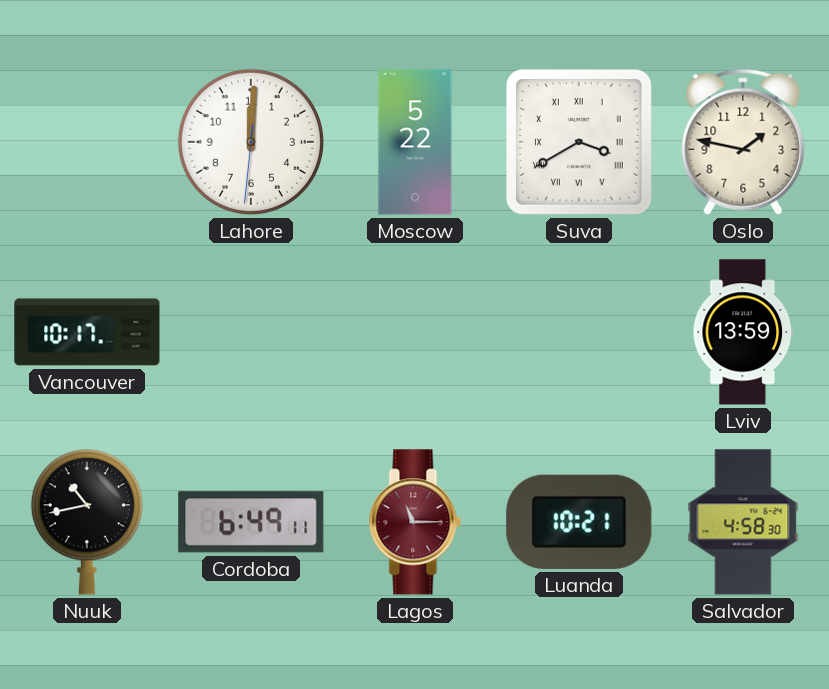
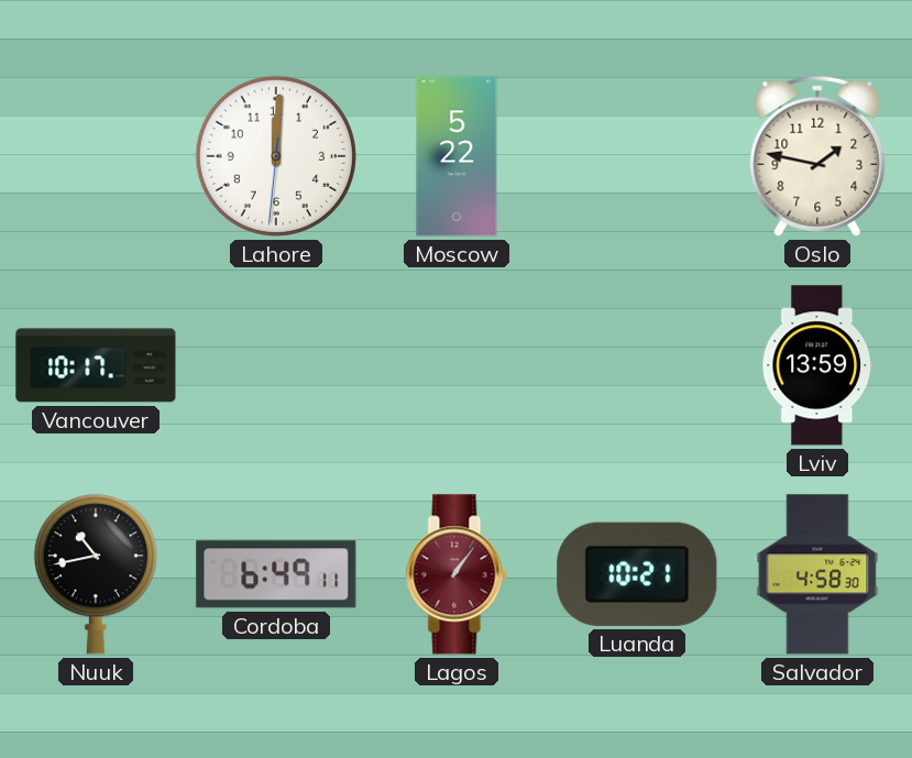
Suva: 3:40 -> none
Lagos: 11:15 -> 1:06
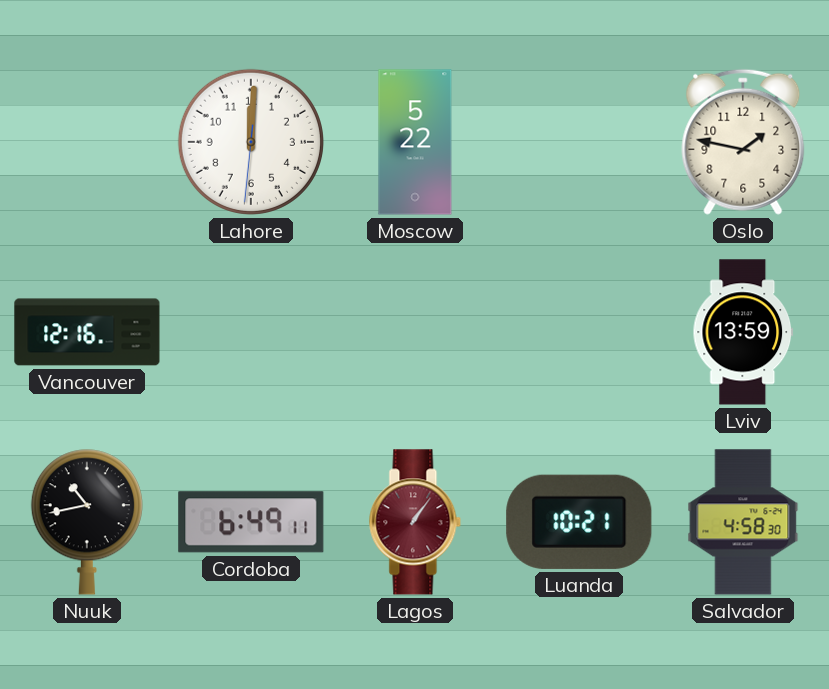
Vancouver: 10:17 -> 12:16
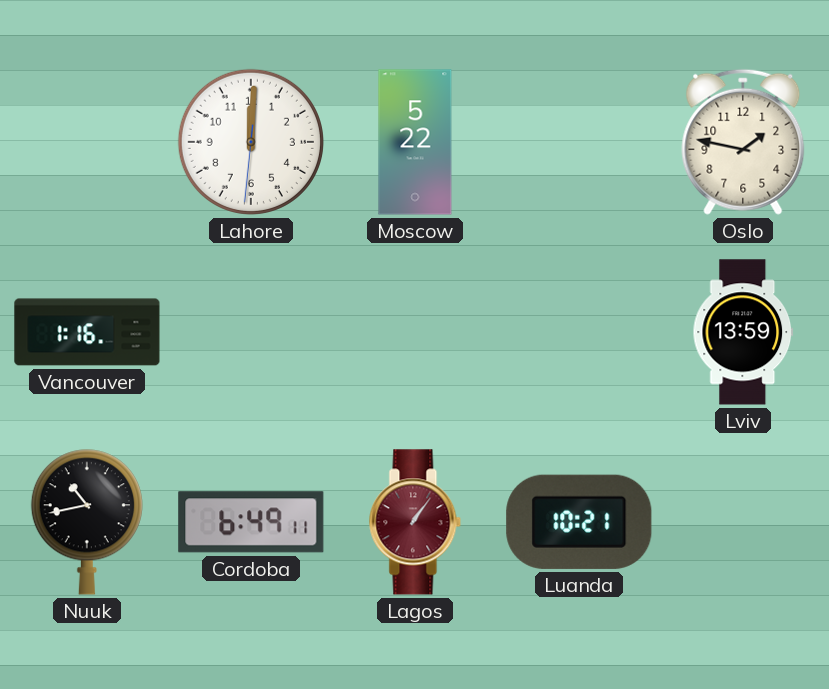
Vancouver: 12:16 -> 1:16
Salvador: 4:58 -> none
